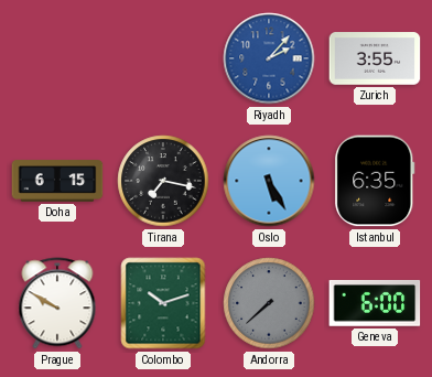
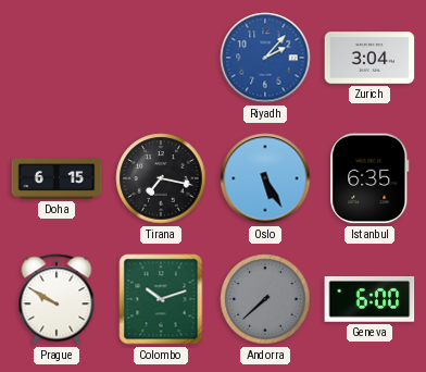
Zurich: 3:55 -> 3:04
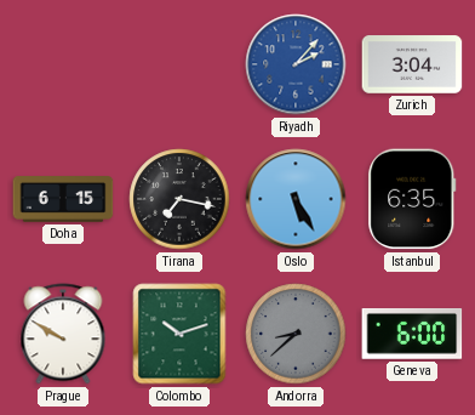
Andorra: 7:38 -> 8:38
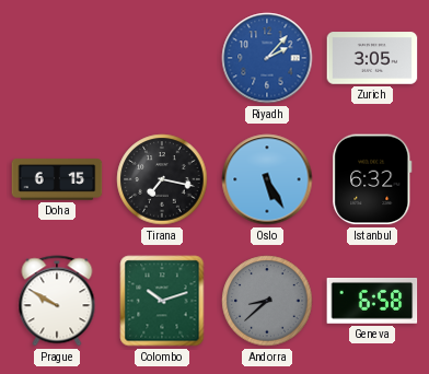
Zurich: 3:04 -> 3:05
Istanbul: 6:35 -> 6:32
Geneva: 6:00 -> 6:58
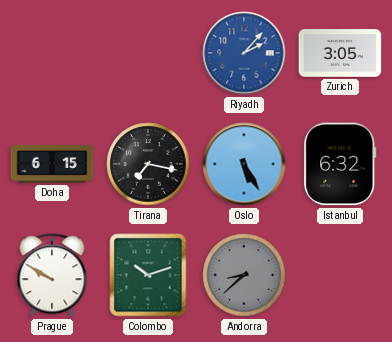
Geneva: 6:58 -> none
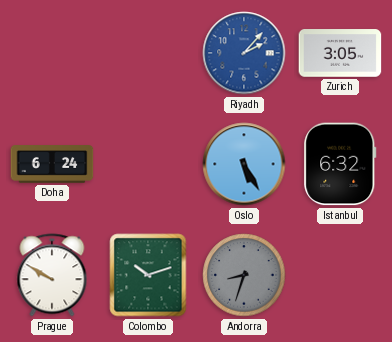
Doha: 6:15 -> 6:24
Tirana: 7:17 -> none
Andorra: 8:38 -> 8:33
